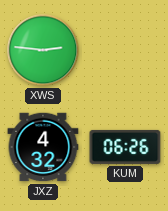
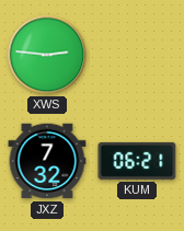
JXZ: 4:32 -> 7:32
KUM: 06:26 -> 06:21
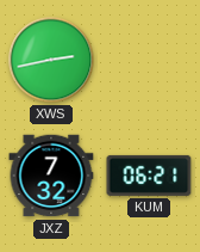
XWS: 2:46 -> 2:43
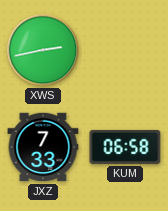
JXZ: 7:32 -> 7:33
KUM: 06:21 -> 06:58
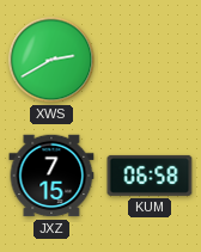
XWS: 2:43 -> 2:40
JXZ: 7:33 -> 7:15
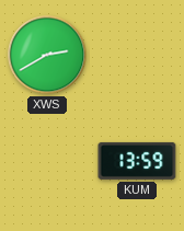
JXZ: 7:15 -> none
KUM: 06:58 -> 13:59
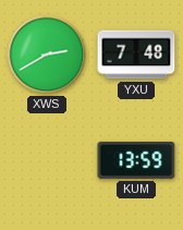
YXU: none -> 7:48
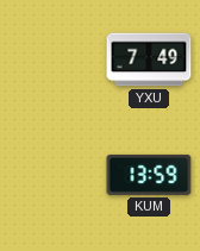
XWS: 2:40 -> none
YXU: 7:48 -> 7:49
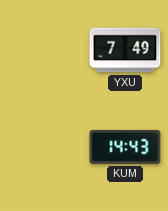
KUM: 13:59 -> 14:43
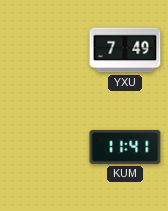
KUM: 14:43 -> 11:41
